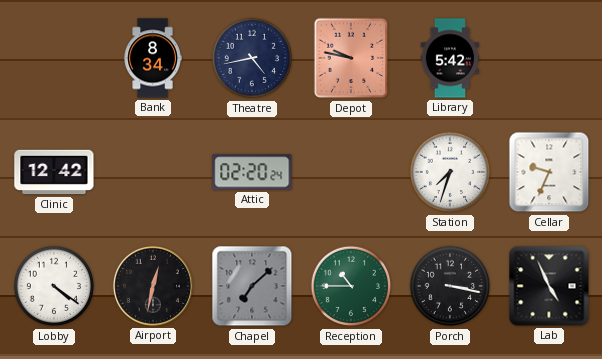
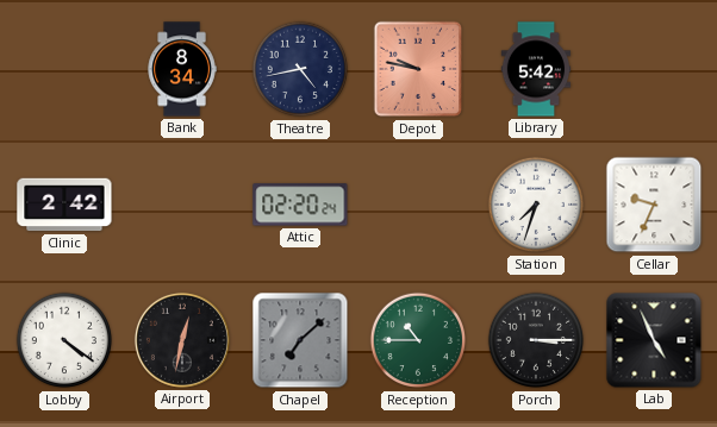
Clinic: 12:42 -> 2:42
Porch: 3:17 -> 3:15
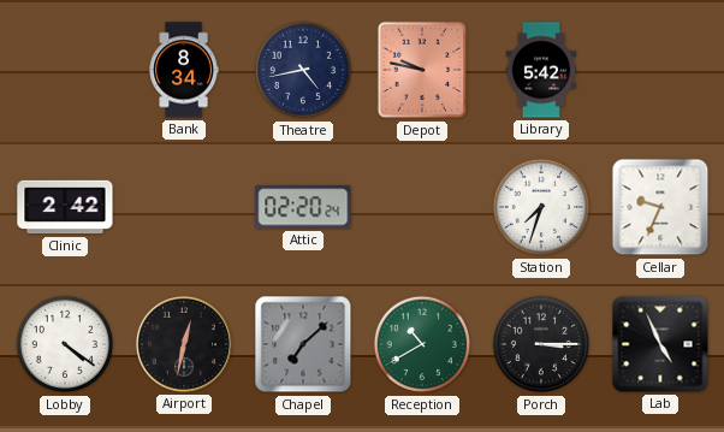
Reception: 10:45 -> 10:40
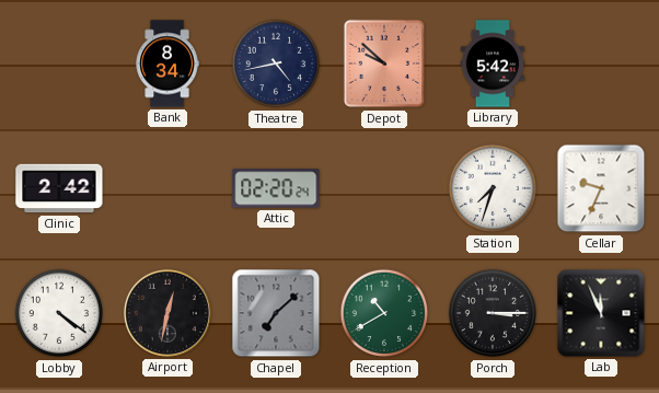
Depot: 9:47 -> 9:52
Lab: 4:56 -> 11:56
